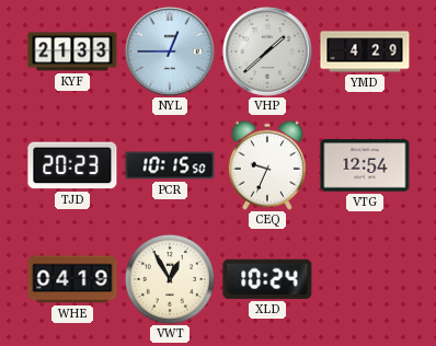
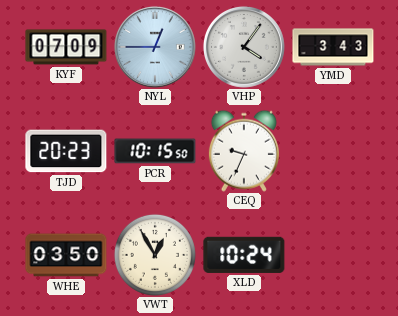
KYF: 21:33 -> 07:09
VHP: 1:38 -> 4:06
YMD: 4:29 -> 3:43
VTG: 12:54 -> none
WHE: 04:19 -> 03:50
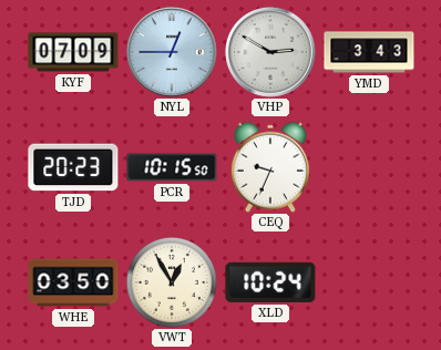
VHP: 4:06 -> 2:50
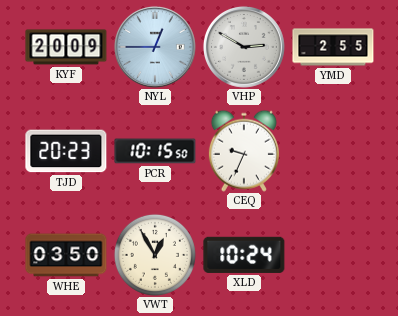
KYF: 07:09 -> 20:09
YMD: 3:43 -> 2:55
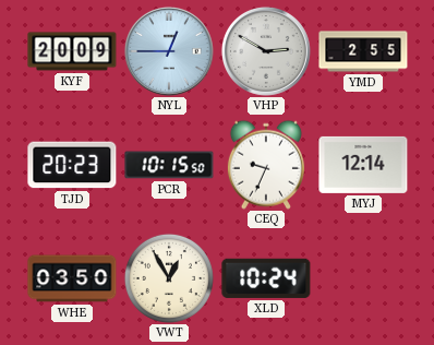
MYJ: none -> 12:14
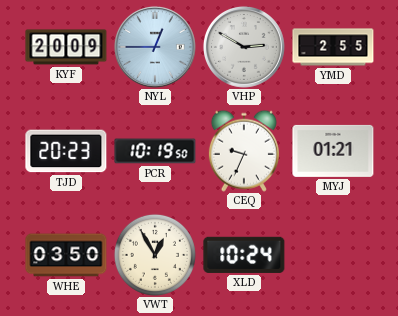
PCR: 10:15 -> 10:19
MYJ: 12:14 -> 01:21
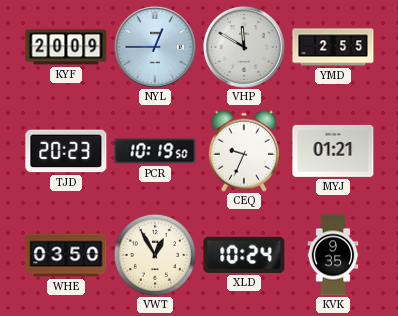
VHP: 2:50 -> 11:50
KVK: none -> 9:35
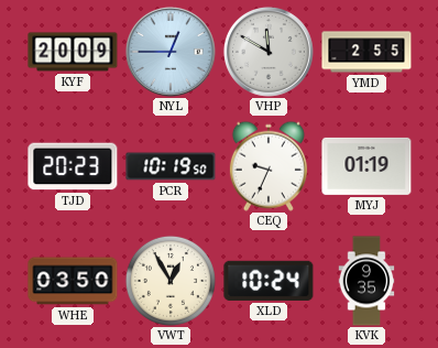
MYJ: 01:21 -> 01:19
